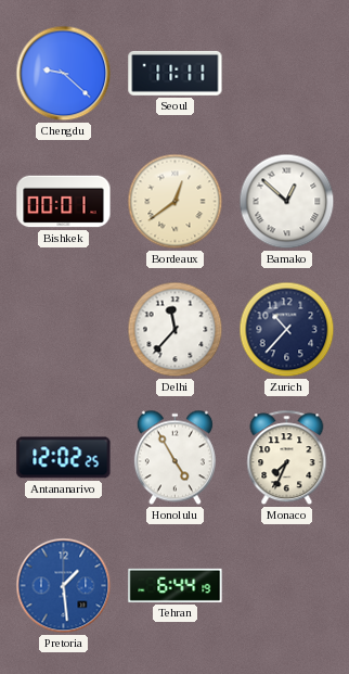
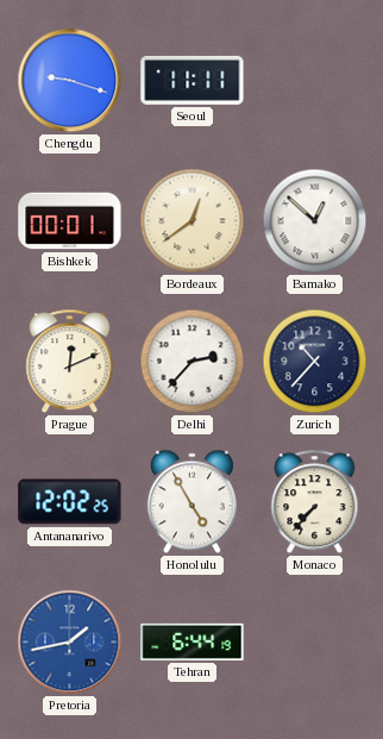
Chengdu: 9:22 -> 9:18
Prague: none -> 12:11
Delhi: 11:37 -> 2:37
Monaco: 7:34 -> 7:37
Pretoria: 1:29 -> 1:43
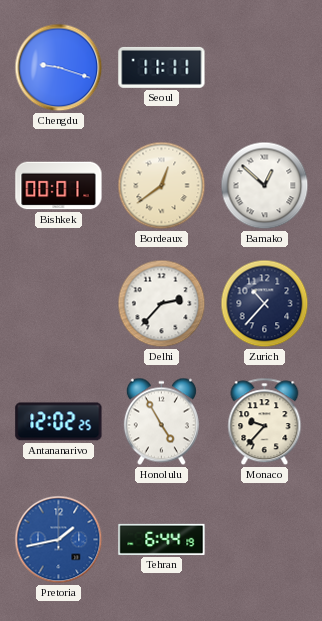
Prague: 12:11 -> none
Monaco: 7:37 -> 9:37
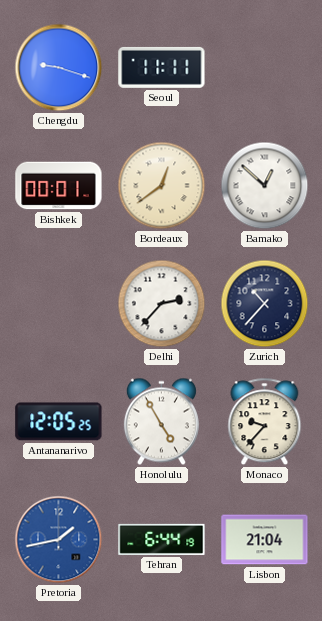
Antananarivo: 12:02 -> 12:05
Lisbon: none -> 21:04
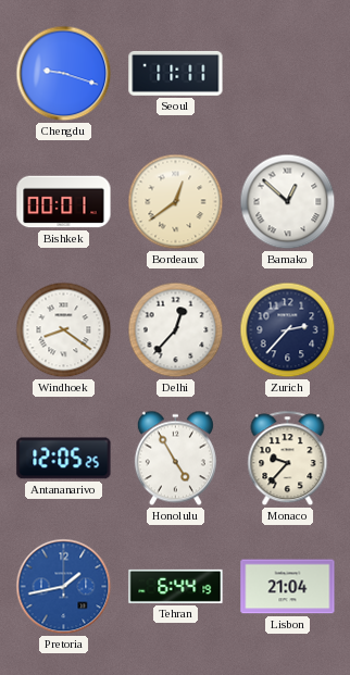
Windhoek: none -> 8:21
Delhi: 2:37 -> 12:37
Zurich: 10:37 -> 2:37
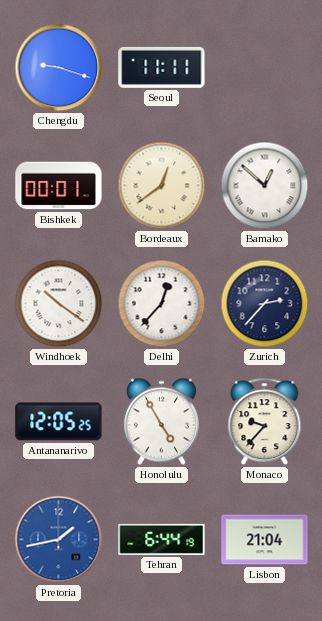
Windhoek: 8:21 -> 10:21
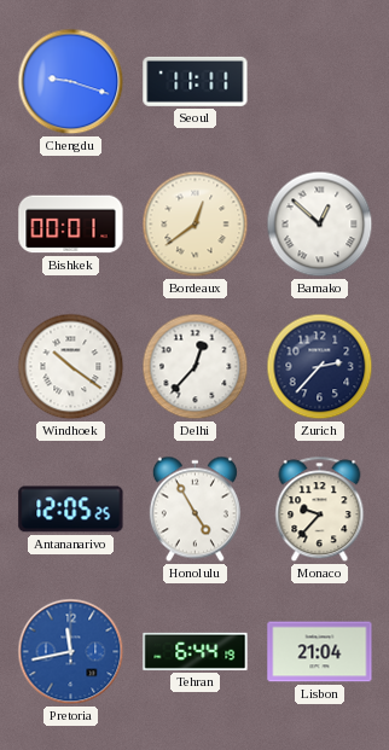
Pretoria: 1:43 -> 11:43
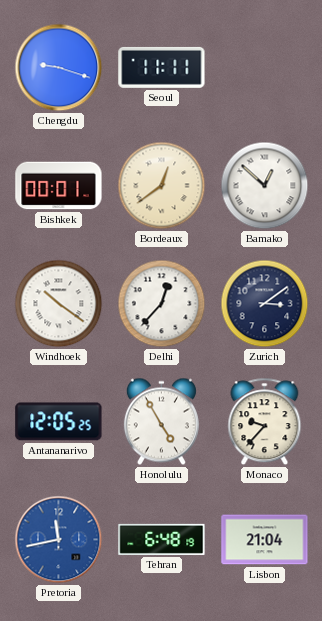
Zurich: 2:37 -> 3:09
Tehran: 6:44 -> 6:48
